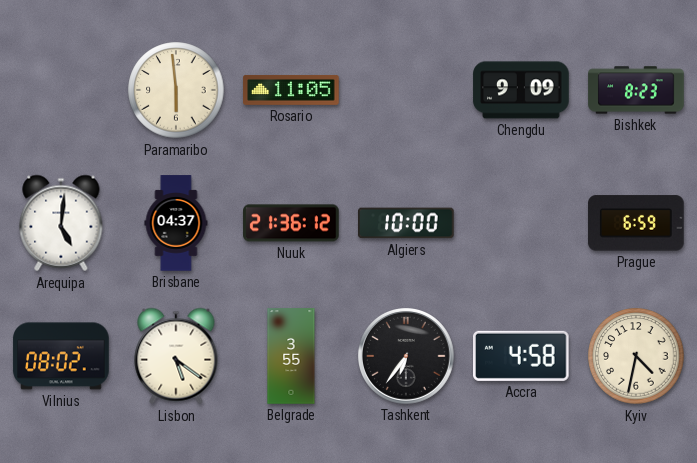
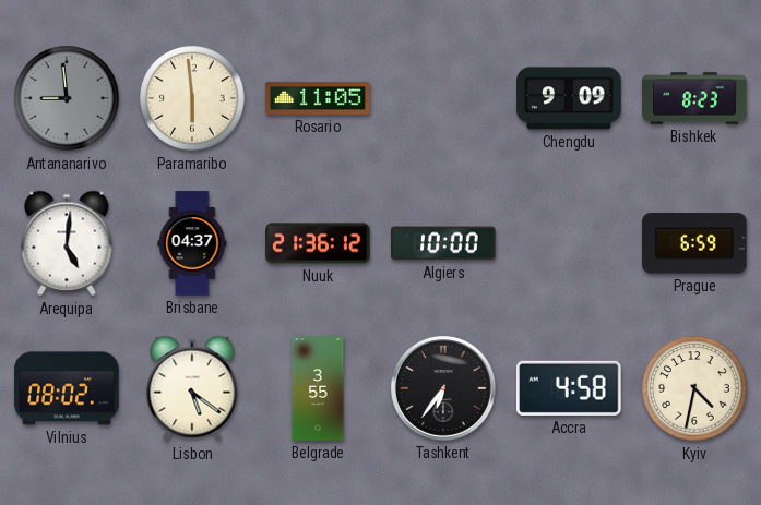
Antananarivo: none -> 8:59
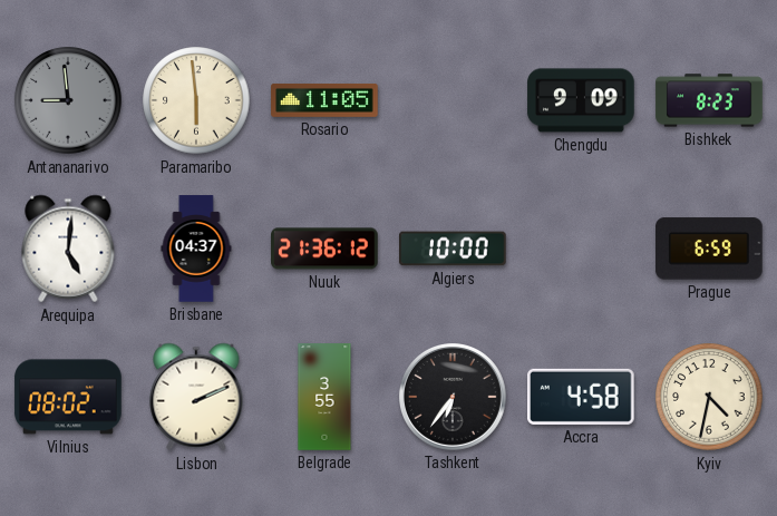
Lisbon: 5:21 -> 2:11
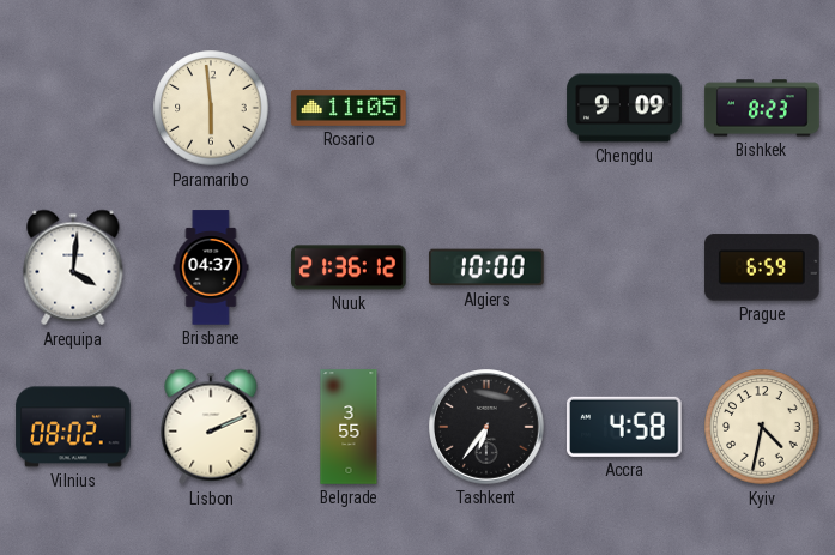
Antananarivo: 8:59 -> none
Arequipa: 5:01 -> 4:01
